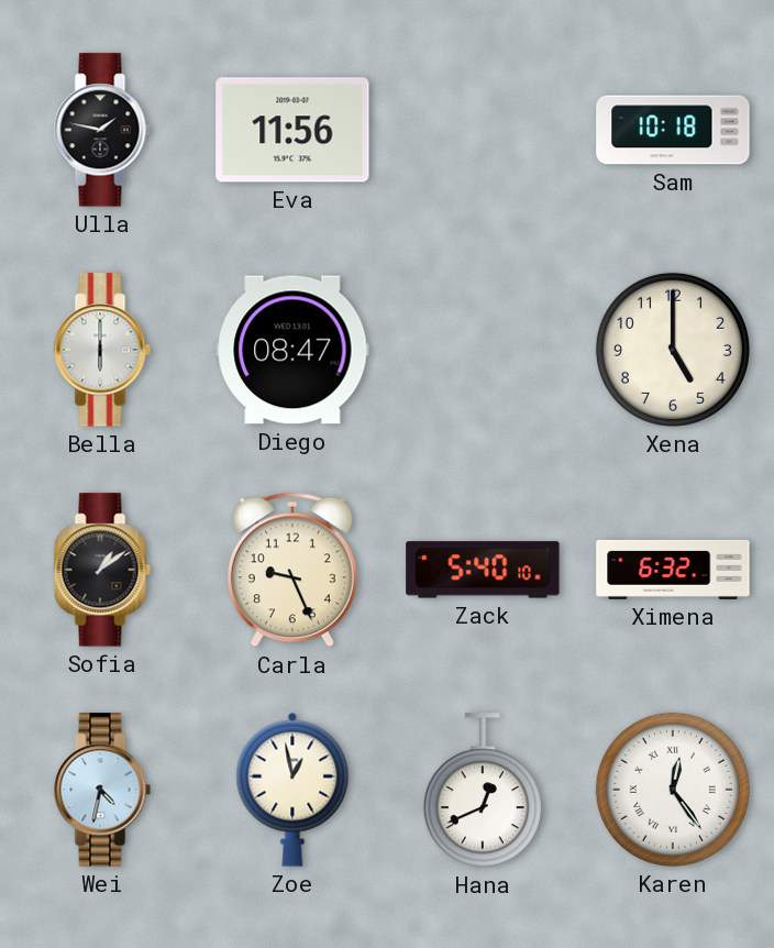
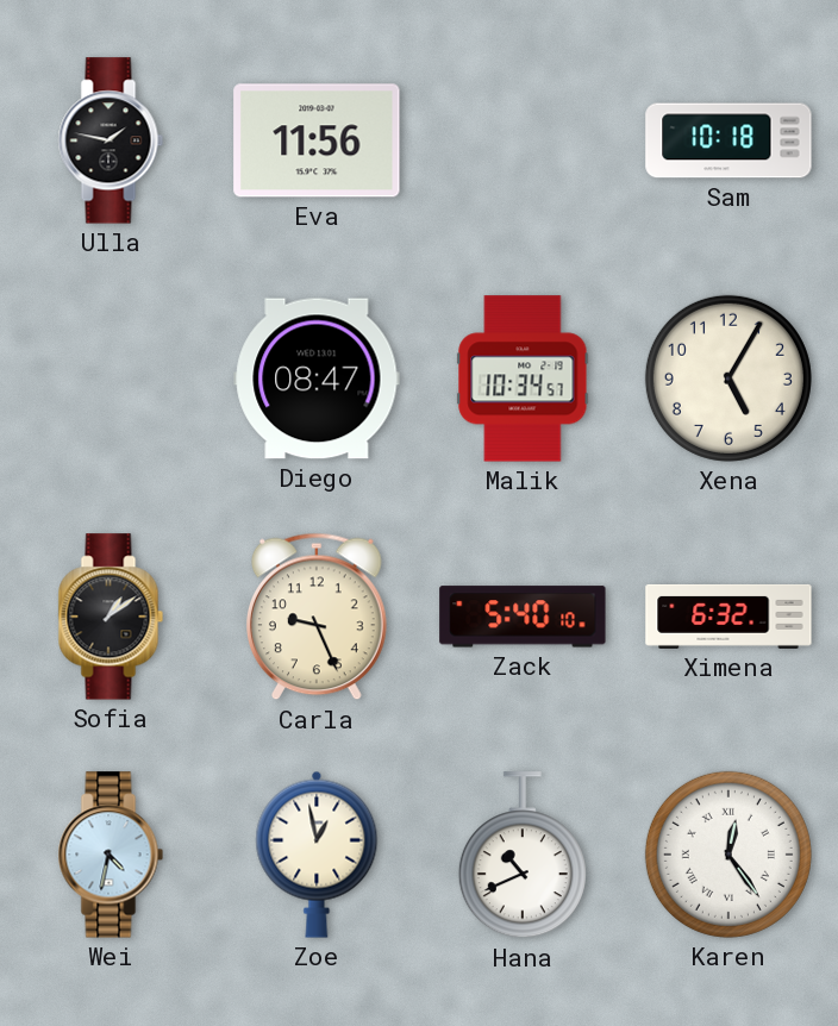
Bella: 6:00 -> none
Malik: none -> 10:34
Xena: 5:00 -> 5:05
Hana: 12:41 -> 10:41
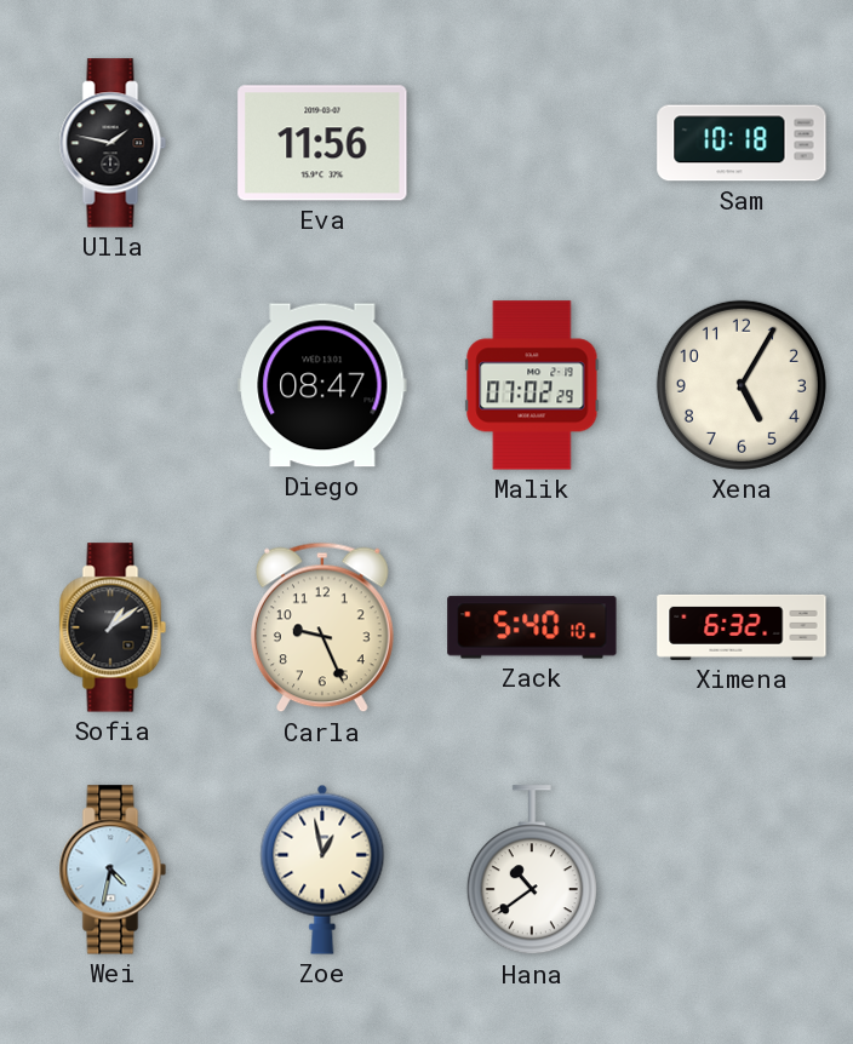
Malik: 10:34 -> 07:02
Hana: 10:41 -> 10:39
Karen: 12:24 -> none
